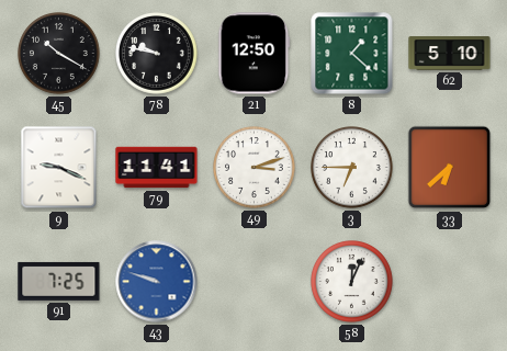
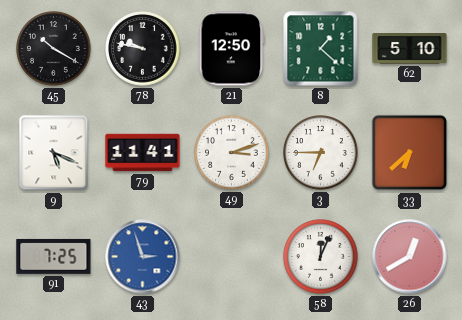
9: 9:19 -> 5:19
43: 9:48 -> 2:57
26: none -> 12:40
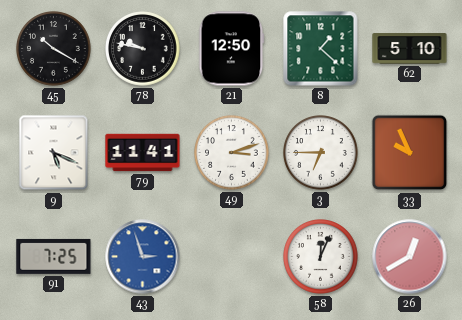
33: 6:38 -> 9:56
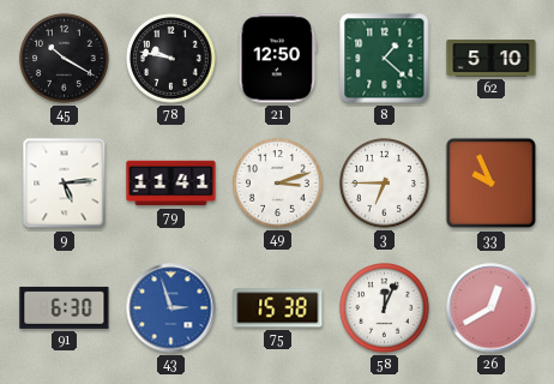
9: 5:19 -> 5:14
91: 7:25 -> 6:30
75: none -> 15:38
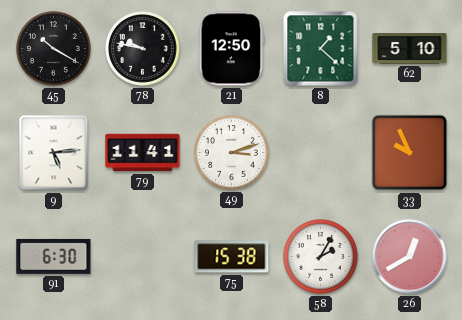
3: 6:45 -> none
43: 2:57 -> none
58: 12:04 -> 2:05
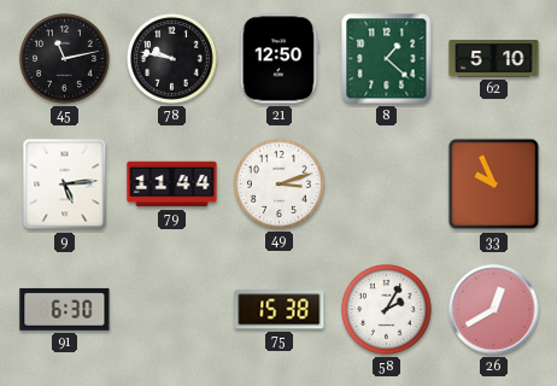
45: 10:20 -> 11:13
79: 11:41 -> 11:44
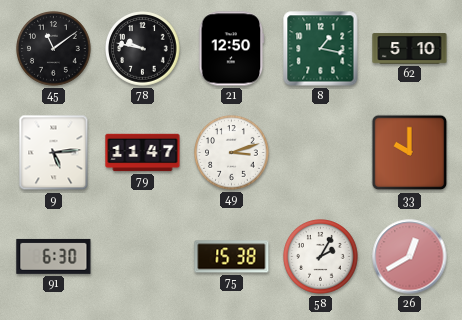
45: 11:13 -> 11:09
8: 1:22 -> 1:17
79: 11:44 -> 11:47
33: 9:56 -> 10:00
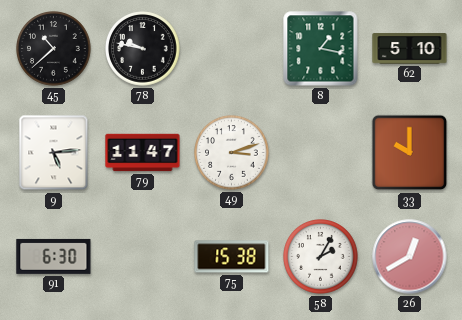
45: 11:09 -> 10:38
21: 12:50 -> none
